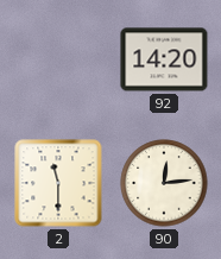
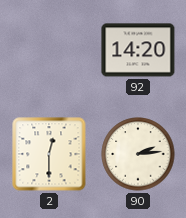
2: 11:30 -> 12:30
90: 12:14 -> 2:14
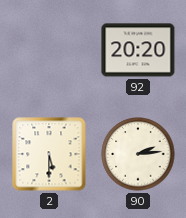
92: 14:20 -> 20:20
2: 12:30 -> 5:30
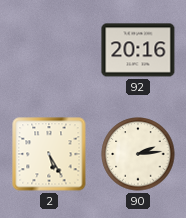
92: 20:20 -> 20:16
2: 5:30 -> 5:25
